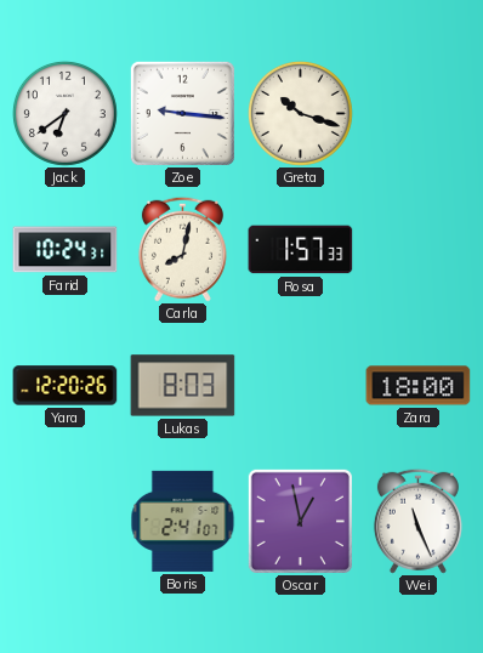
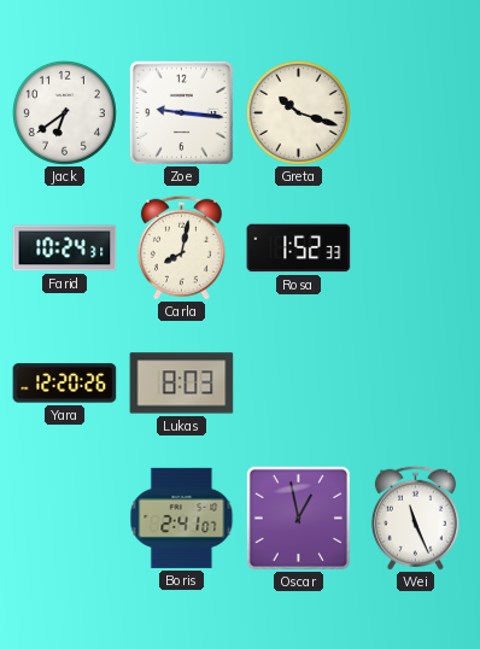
Rosa: 1:57 -> 1:52
Zara: 18:00 -> none
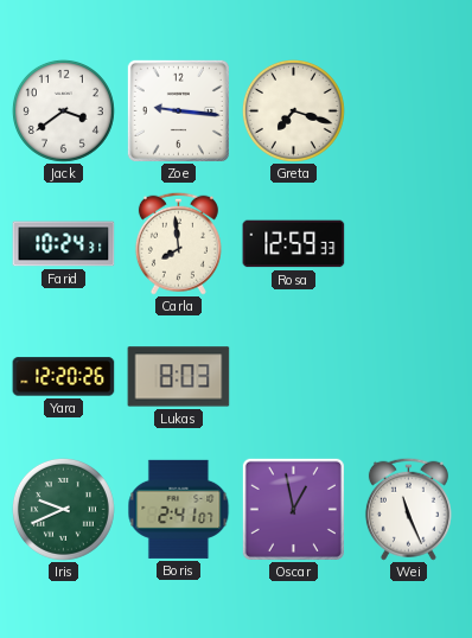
Jack: 6:39 -> 3:39
Greta: 10:18 -> 7:18
Carla: 8:02 -> 7:59
Rosa: 1:52 -> 12:59
Iris: none -> 9:41
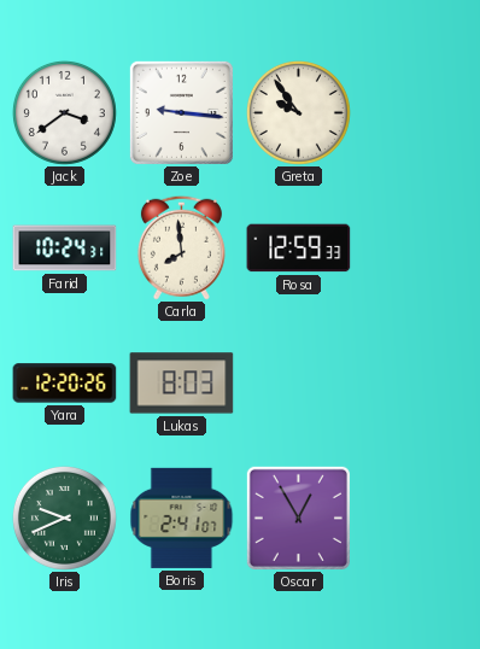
Greta: 7:18 -> 9:54
Oscar: 12:58 -> 12:55
Wei: 11:26 -> none
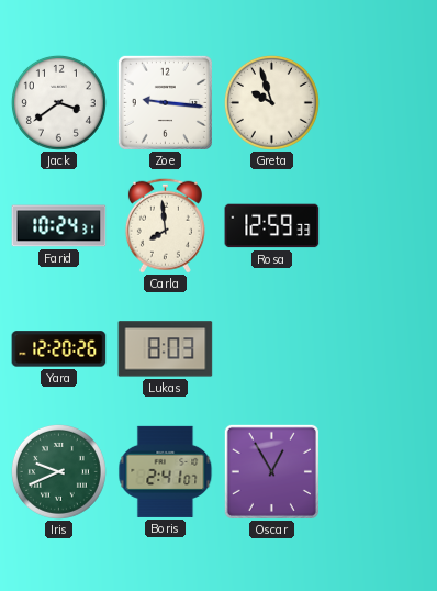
Greta: 9:54 -> 9:57
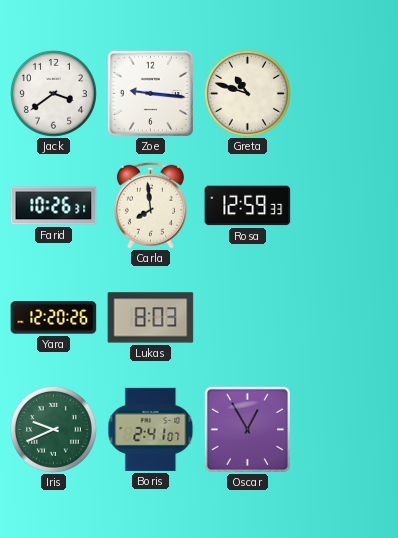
Greta: 9:57 -> 10:48
Farid: 10:24 -> 10:26
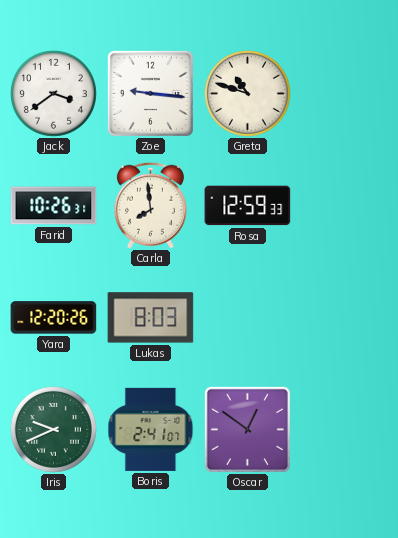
Oscar: 12:55 -> 12:51
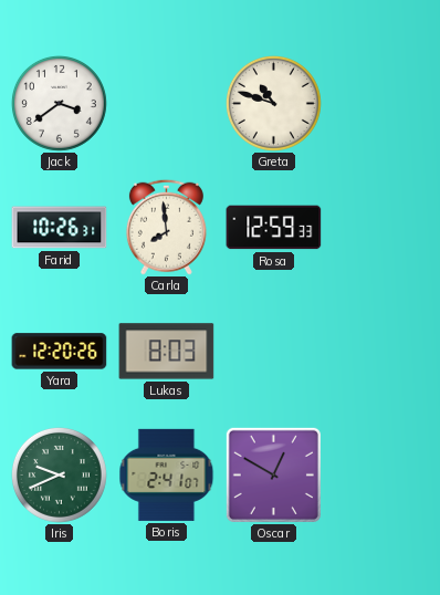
Zoe: 9:16 -> none
Oscar: 12:51 -> 12:50
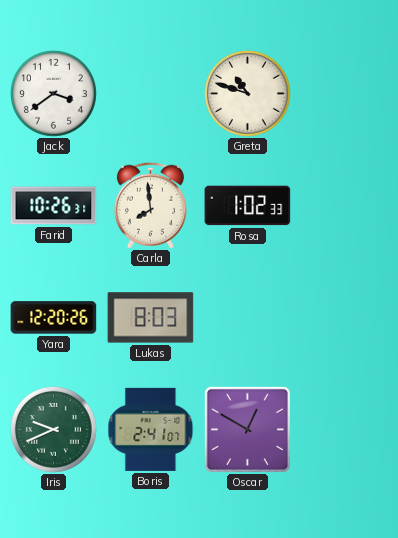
Rosa: 12:59 -> 1:02
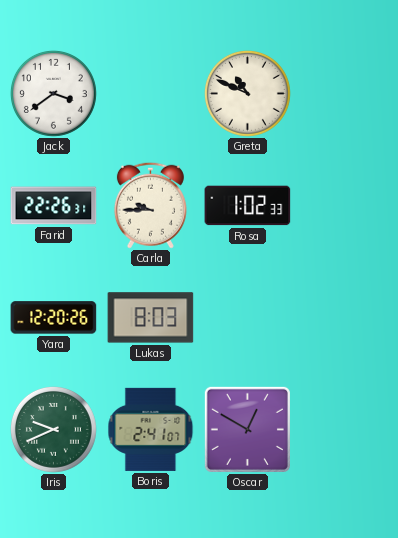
Greta: 10:48 -> 10:49
Farid: 10:26 -> 22:26
Carla: 7:59 -> 9:45
